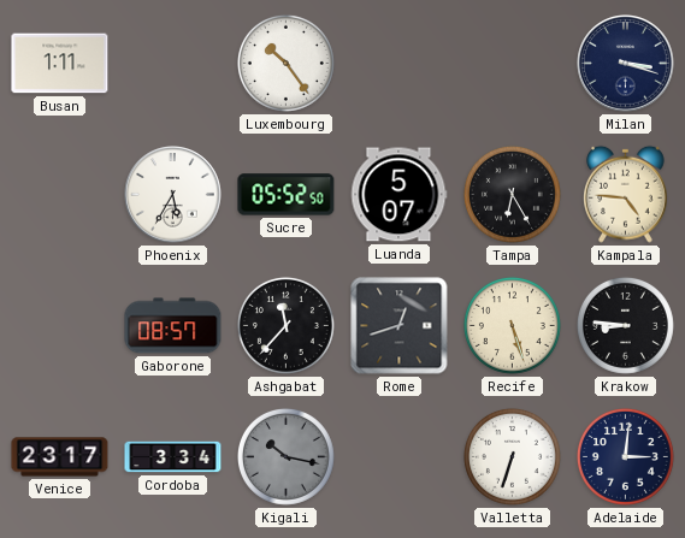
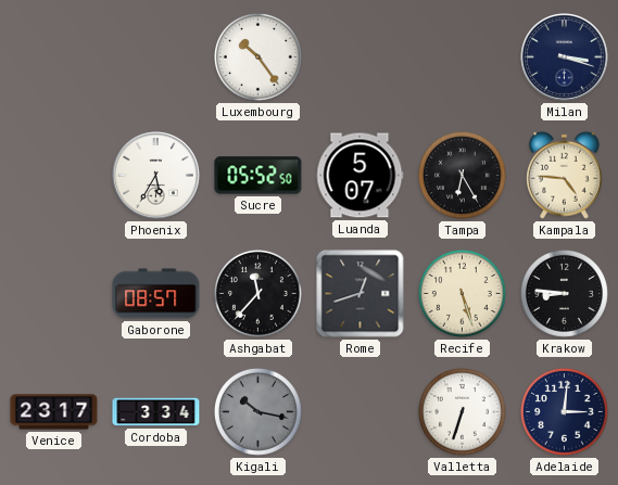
Busan: 1:11 -> none
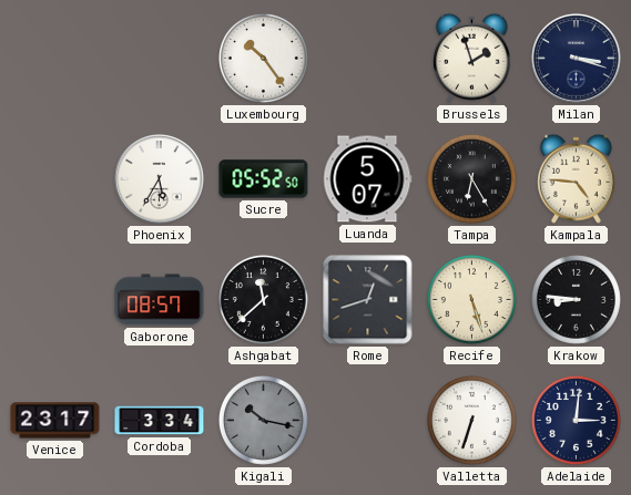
Brussels: none -> 1:57
Ashgabat: 11:37 -> 11:38
